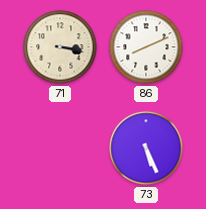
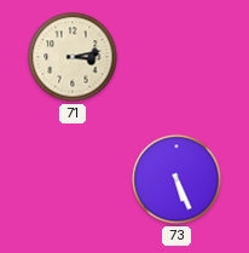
71: 3:17 -> 3:13
86: 8:11 -> none
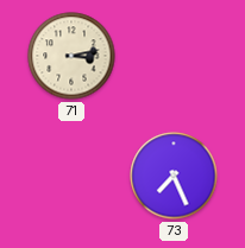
73: 5:26 -> 7:26
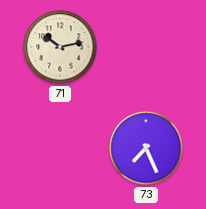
71: 3:13 -> 10:13
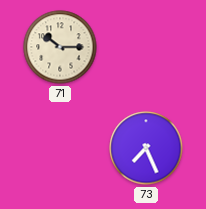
71: 10:13 -> 10:15
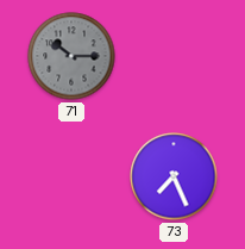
71 dial: cream -> grey
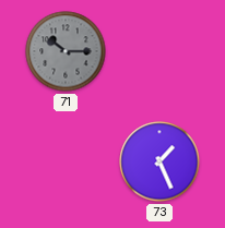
73: 7:26 -> 1:26
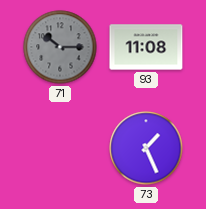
93: none -> 11:08
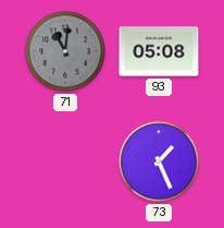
71: 10:15 -> 11:01
93: 11:08 -> 05:08
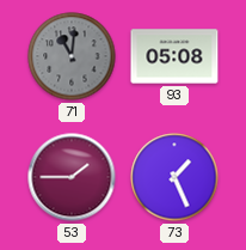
53: none -> 1:45
